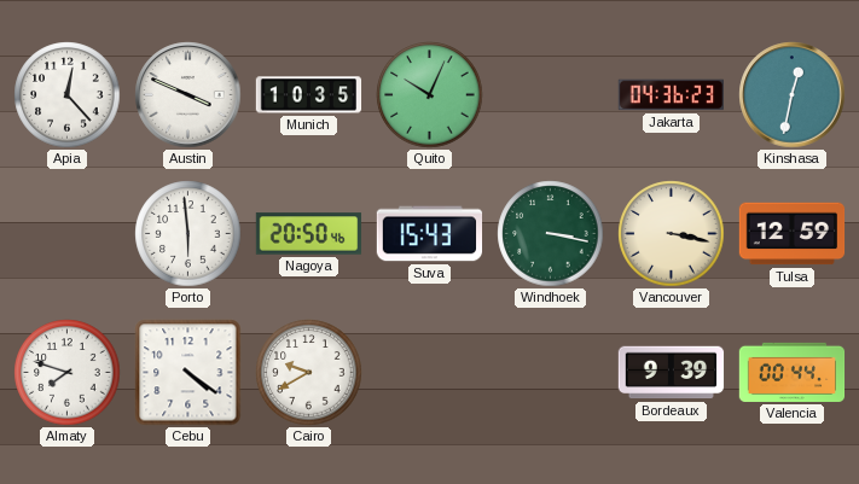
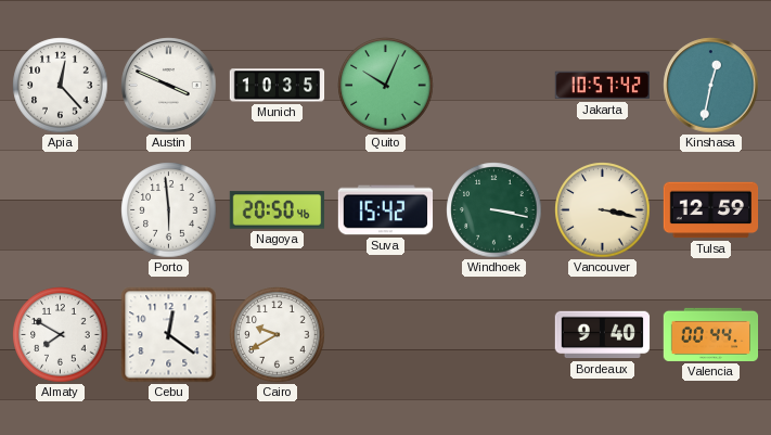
Jakarta: 04:36 -> 10:57
Suva: 15:43 -> 15:42
Almaty: 7:48 -> 7:50
Cebu: 4:21 -> 12:21
Bordeaux: 9:39 -> 9:40
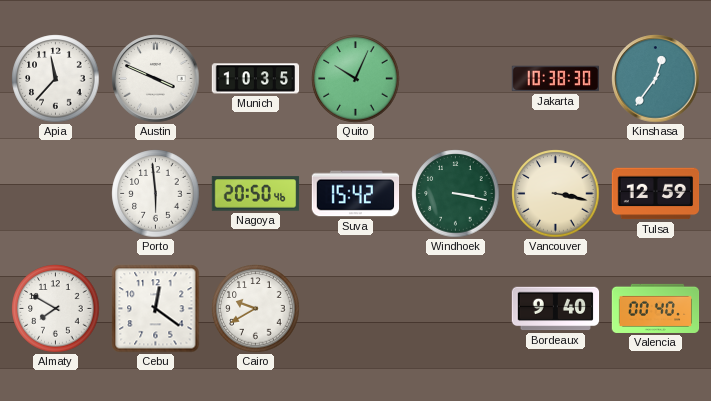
Apia: 12:23 -> 11:37
Jakarta: 10:57 -> 10:38
Kinshasa: 12:32 -> 12:36
Valencia: 00:44 -> 00:40
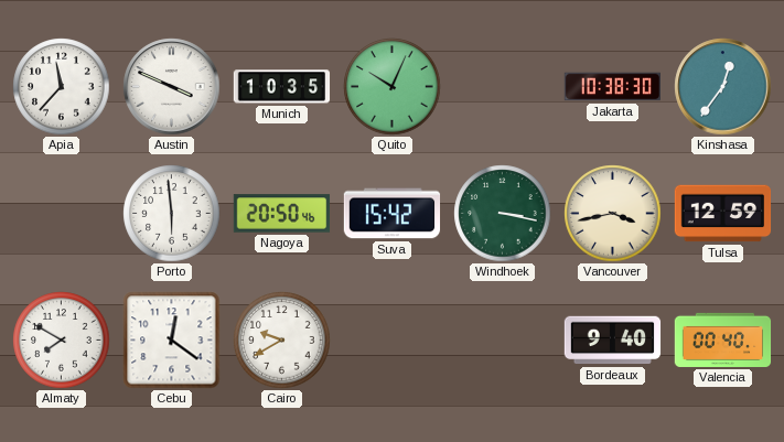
Vancouver: 3:17 -> 3:43
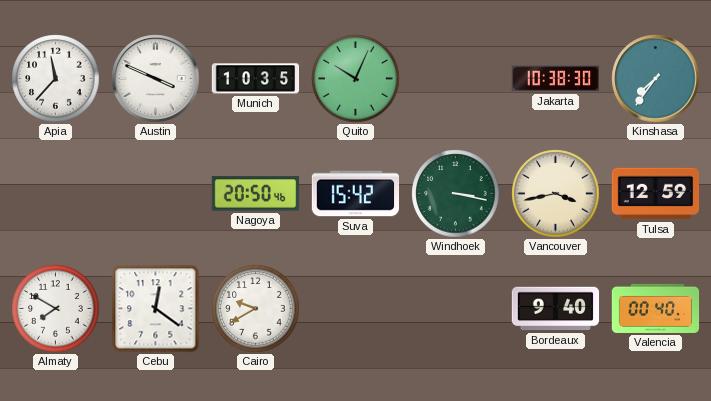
Kinshasa: 12:36 -> 7:36
Porto: 5:59 -> none
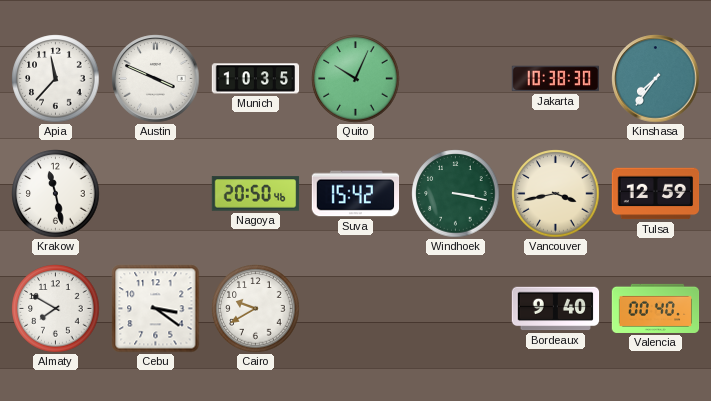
Krakow: none -> 11:28
Cebu: 12:21 -> 3:21
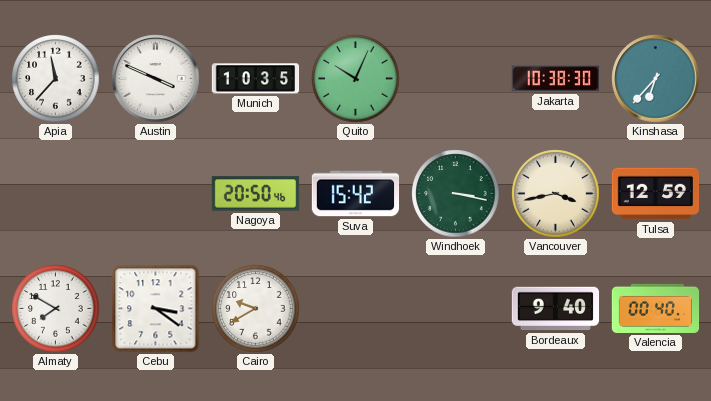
Kinshasa: 7:36 -> 6:37
Krakow: 11:28 -> none
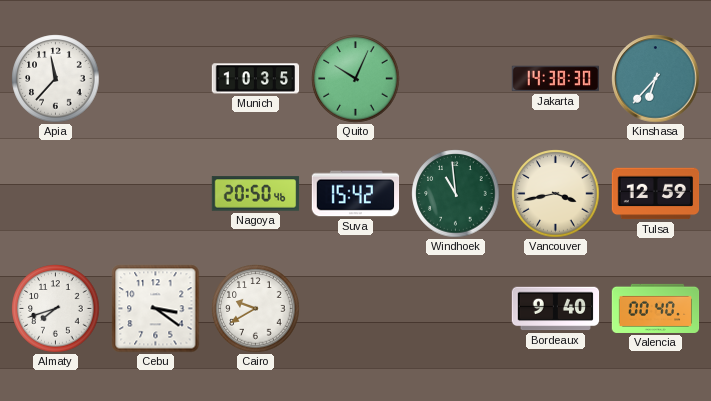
Austin: 3:49 -> none
Jakarta: 10:38 -> 14:38
Windhoek: 3:17 -> 10:59
Almaty: 7:50 -> 7:42
